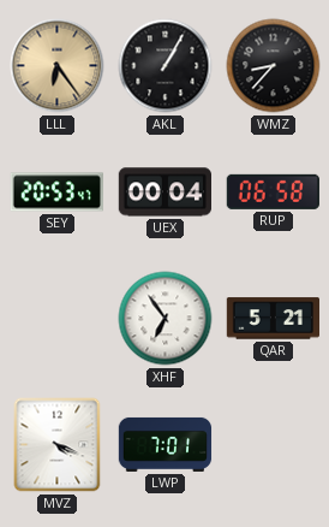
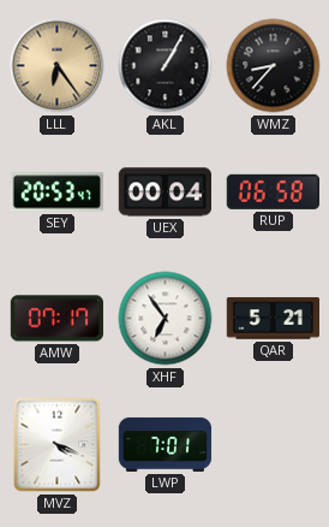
AMW: none -> 07:17
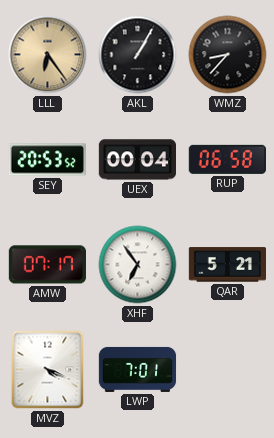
SEY: 20:53:47 -> 20:53:52
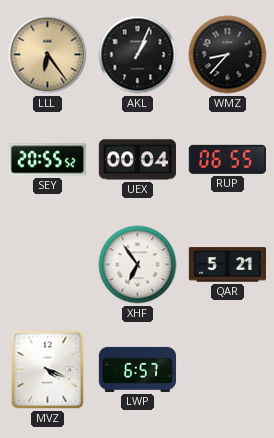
AKL: 1:05 -> 1:04
SEY: 20:53 -> 20:55
RUP: 06:58 -> 06:55
AMW: 07:17 -> none
LWP: 7:01 -> 6:57
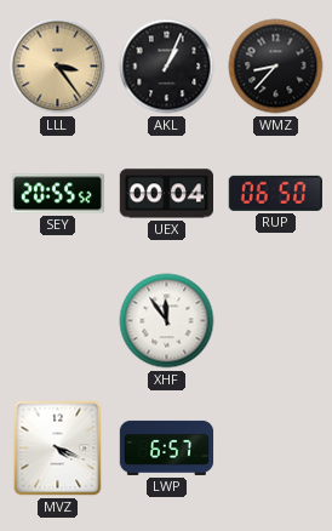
LLL: 6:24 -> 3:24
RUP: 06:55 -> 06:50
XHF: 6:54 -> 11:54
QAR: 5:21 -> none
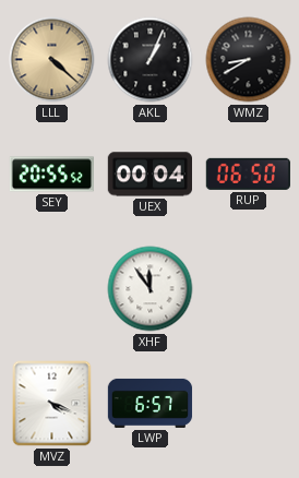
LLL: 3:24 -> 4:22
WMZ: 8:37 -> 8:40
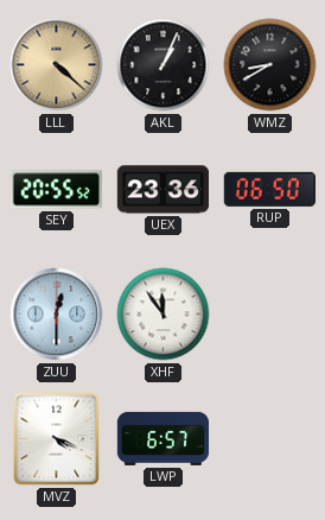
UEX: 00:04 -> 23:36
ZUU: none -> 12:30
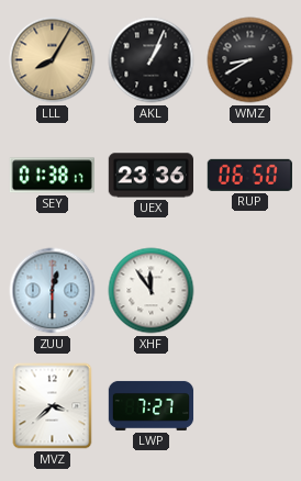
LLL: 4:22 -> 8:05
SEY: 20:55 -> 01:38
MVZ: 4:19 -> 3:38
LWP: 6:57 -> 7:27
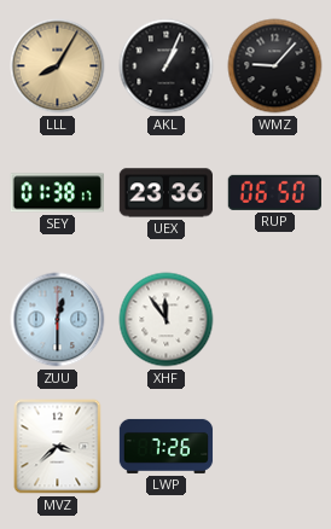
WMZ: 8:40 -> 9:07
LWP: 7:27 -> 7:26
